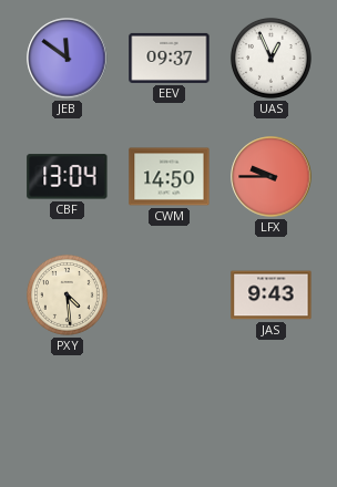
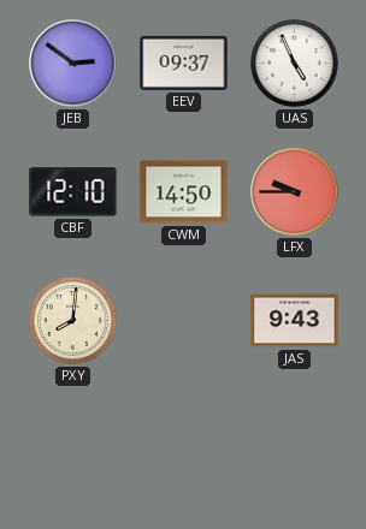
JEB: 11:51 -> 2:51
UAS: 12:56 -> 4:56
CBF: 13:04 -> 12:10
PXY: 4:29 -> 8:01
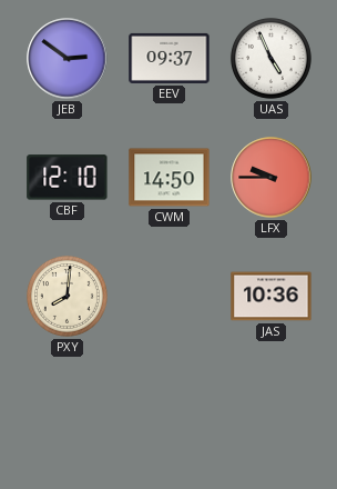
JAS: 9:43 -> 10:36
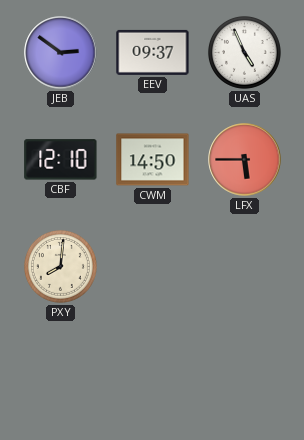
LFX: 9:45 -> 5:45
JAS: 10:36 -> none
